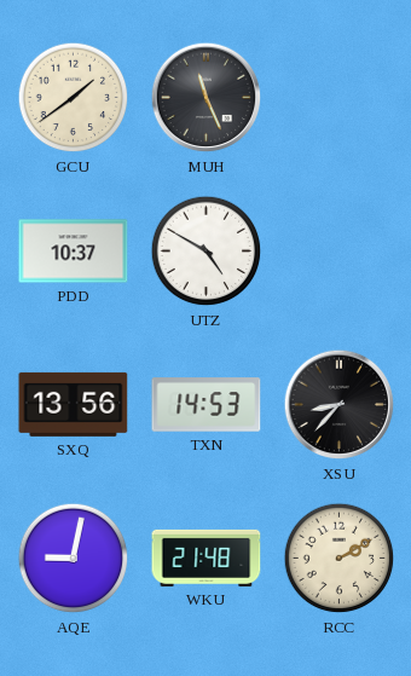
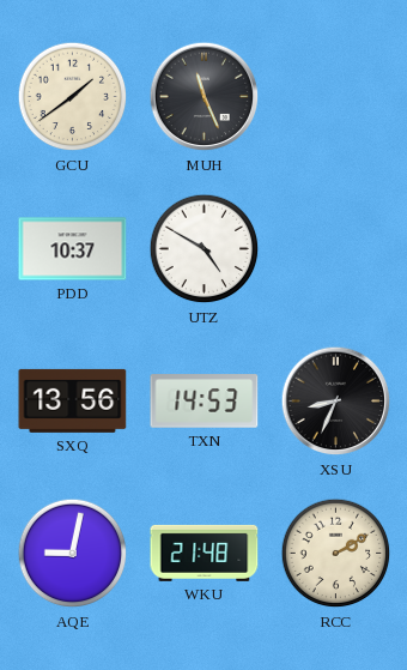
XSU: 8:37 -> 8:34
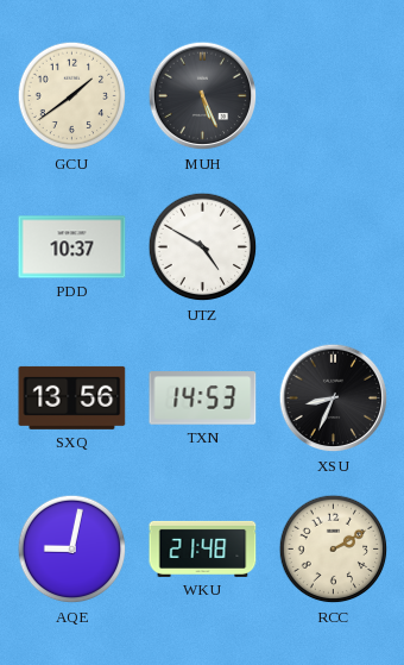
MUH: 11:26 -> 5:26
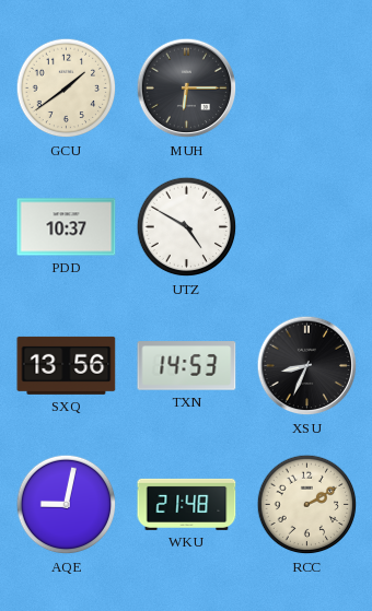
MUH: 5:26 -> 6:15
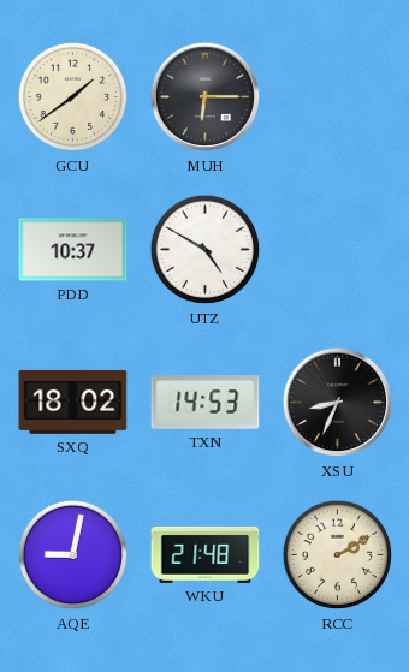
SXQ: 13:56 -> 18:02
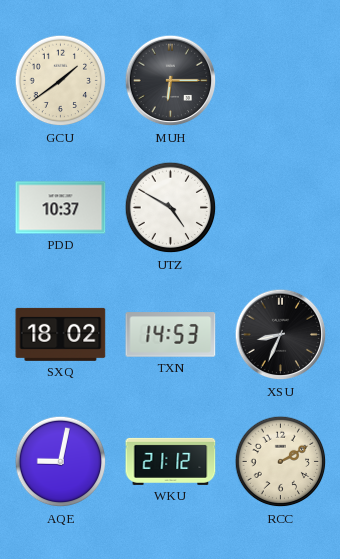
WKU: 21:48 -> 21:12
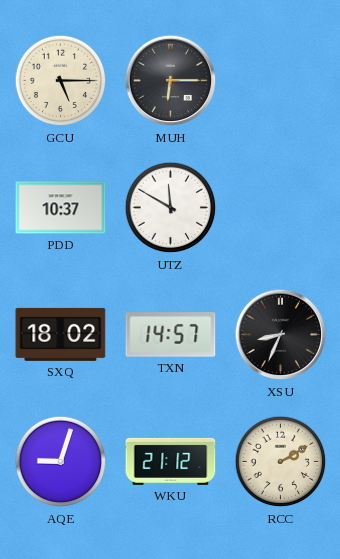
GCU: 1:39 -> 5:15
UTZ: 4:50 -> 11:50
TXN: 14:53 -> 14:57
AQE: 9:02 -> 9:03
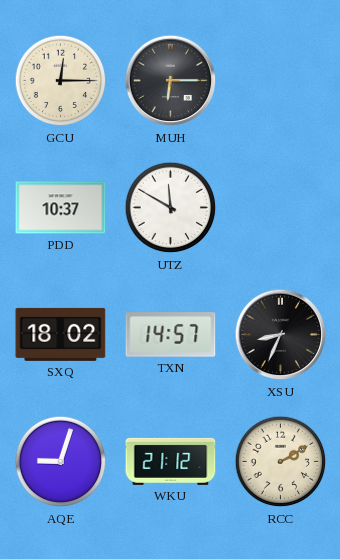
GCU: 5:15 -> 12:15
